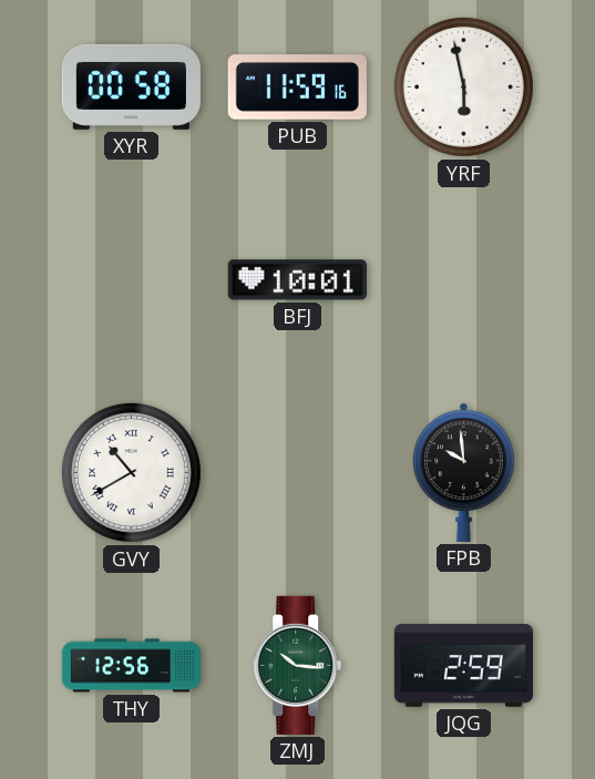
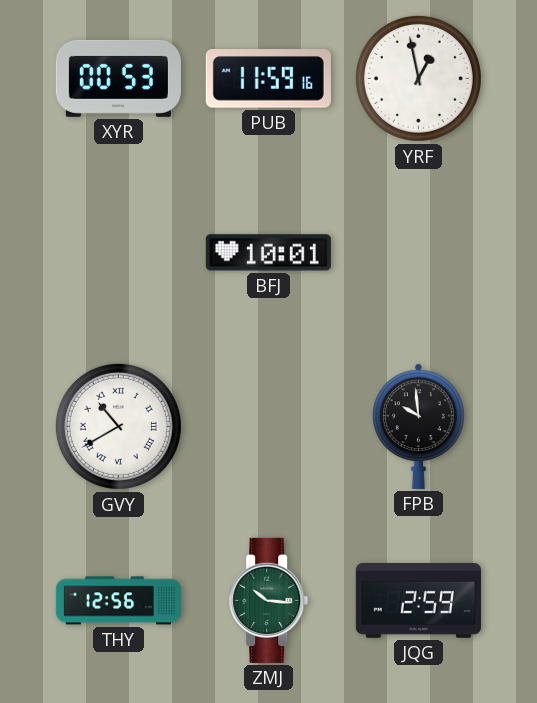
XYR: 00:58 -> 00:53
YRF: 5:58 -> 12:58
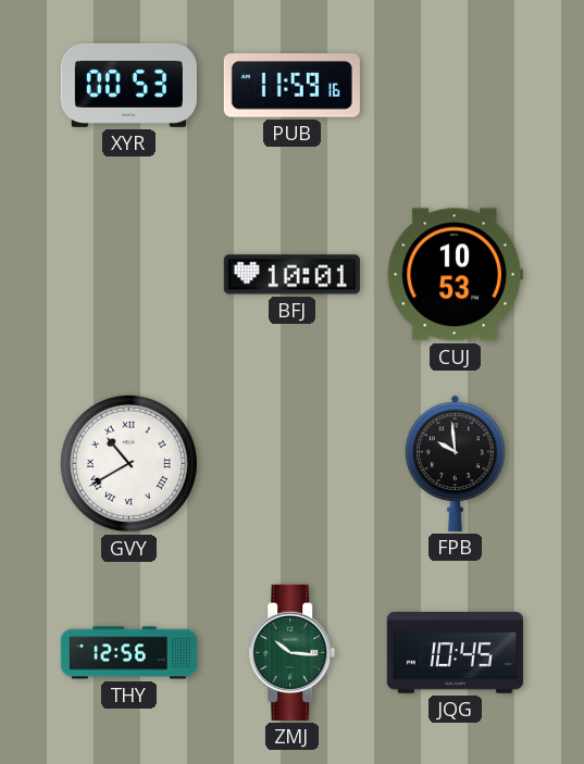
YRF: 12:58 -> none
CUJ: none -> 10:53
JQG: 2:59 -> 10:45
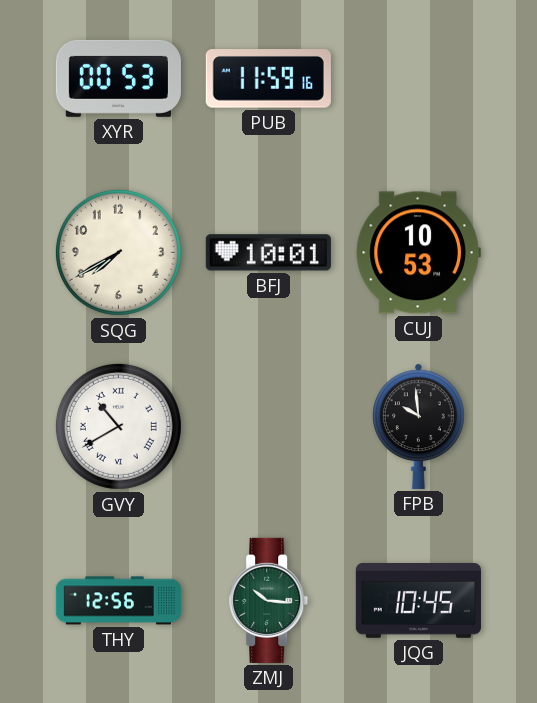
SQG: none -> 7:40
